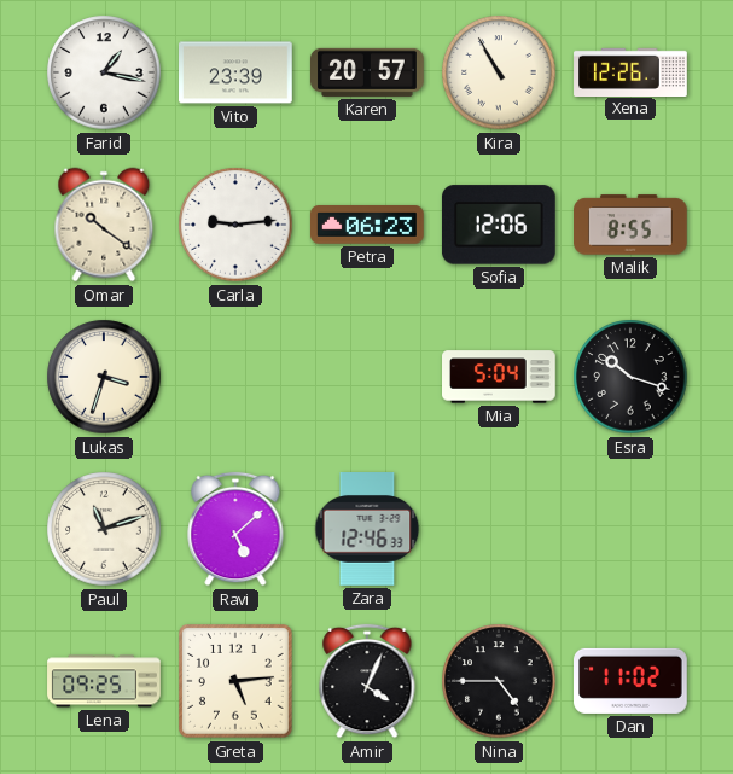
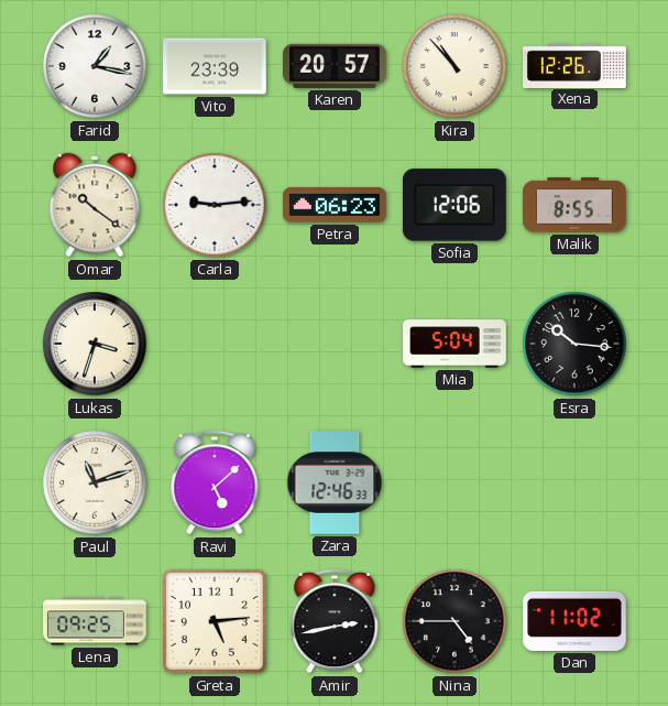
Kira: 10:55 -> 10:53
Esra: 10:18 -> 10:16
Amir: 4:04 -> 2:43
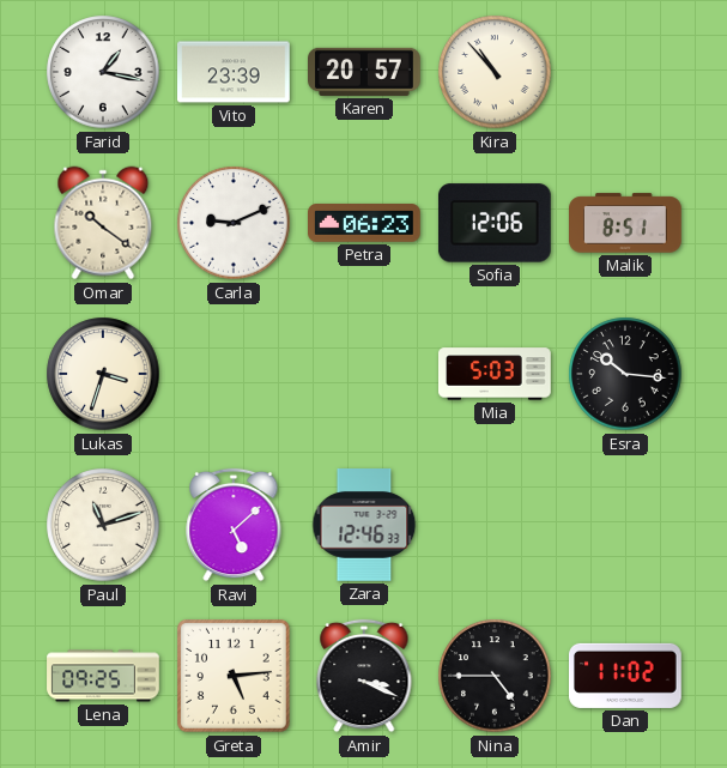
Xena: 12:26 -> none
Carla: 9:14 -> 9:11
Malik: 8:55 -> 8:51
Mia: 5:04 -> 5:03
Amir: 2:43 -> 3:19
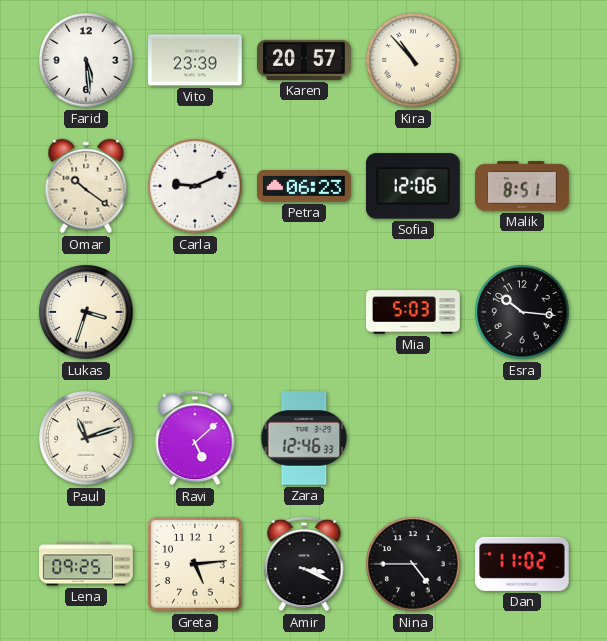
Farid: 1:17 -> 5:29
